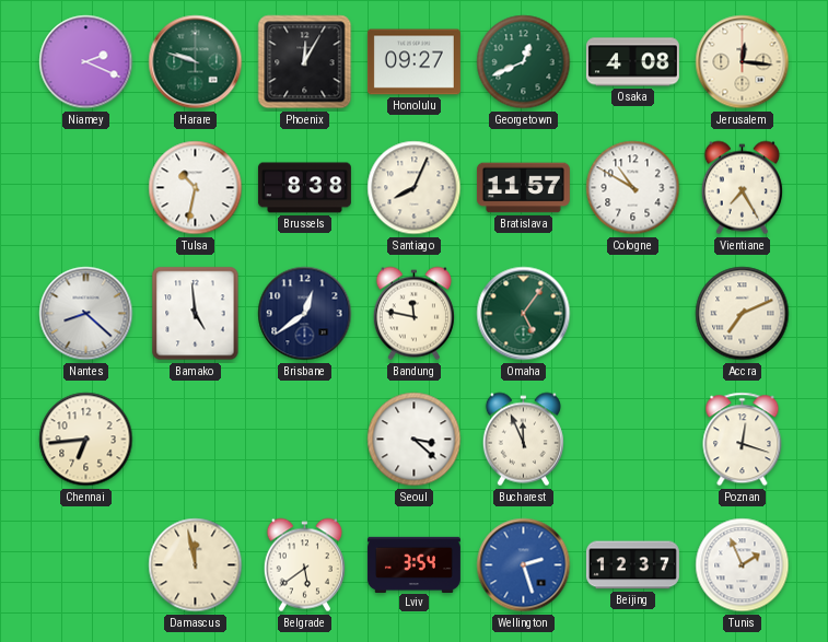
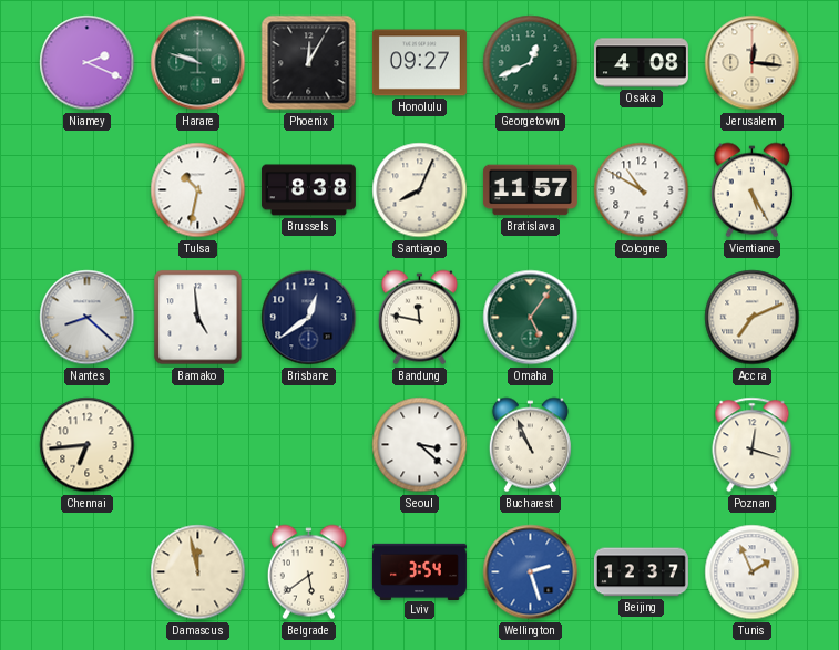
Vientiane: 7:25 -> 5:25
Bucharest: 11:56 -> 10:56
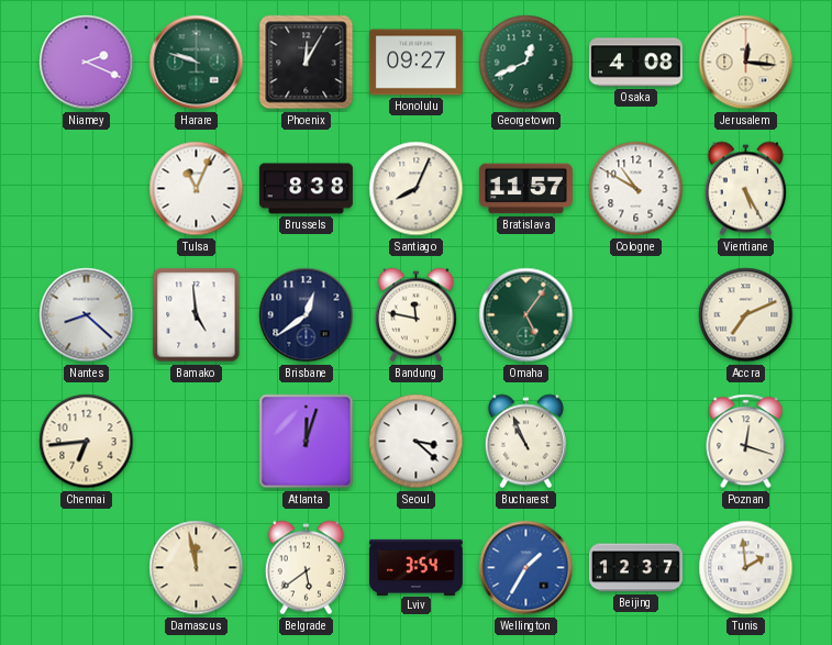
Tulsa: 10:32 -> 11:04
Atlanta: none -> 12:03
Wellington: 2:27 -> 1:35
Tunis: 1:56 -> 1:59
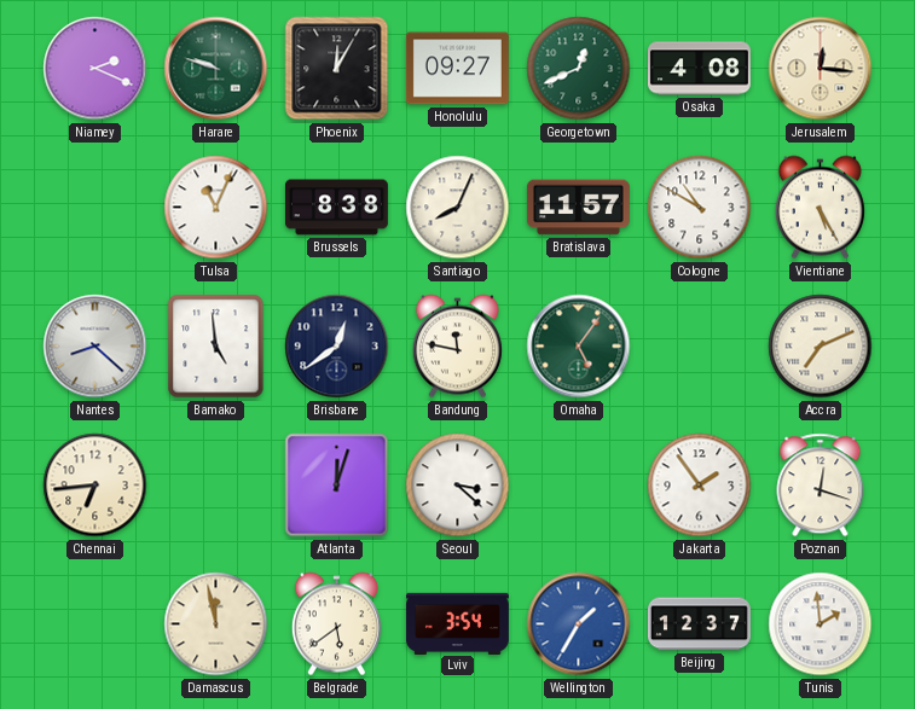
Bucharest: 10:56 -> none
Jakarta: none -> 1:54
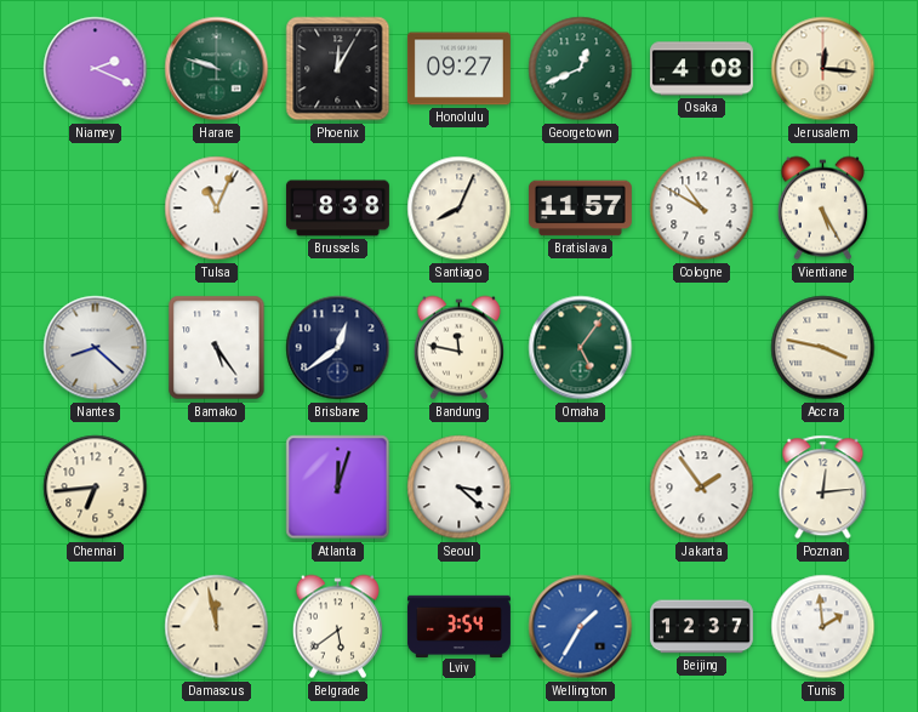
Bamako: 4:59 -> 5:24
Accra: 7:11 -> 3:47
Poznan: 12:18 -> 12:14
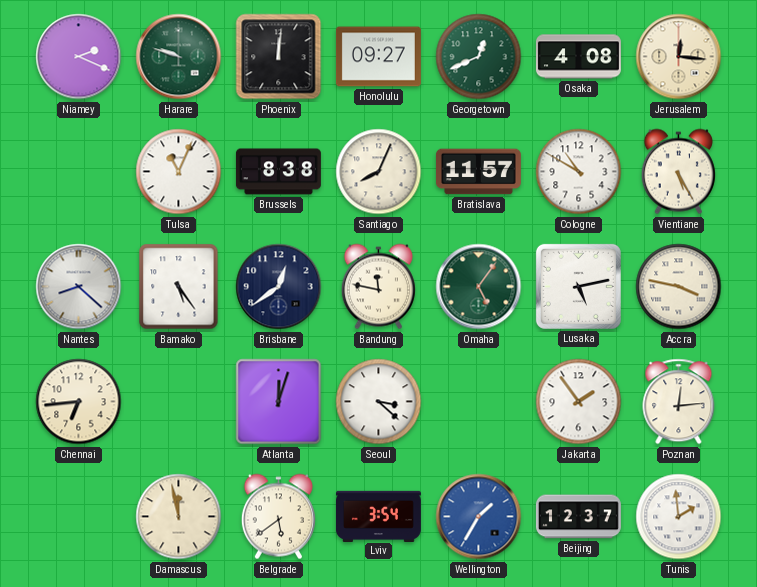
Phoenix: 12:05 -> 12:01
Lusaka: none -> 5:13
